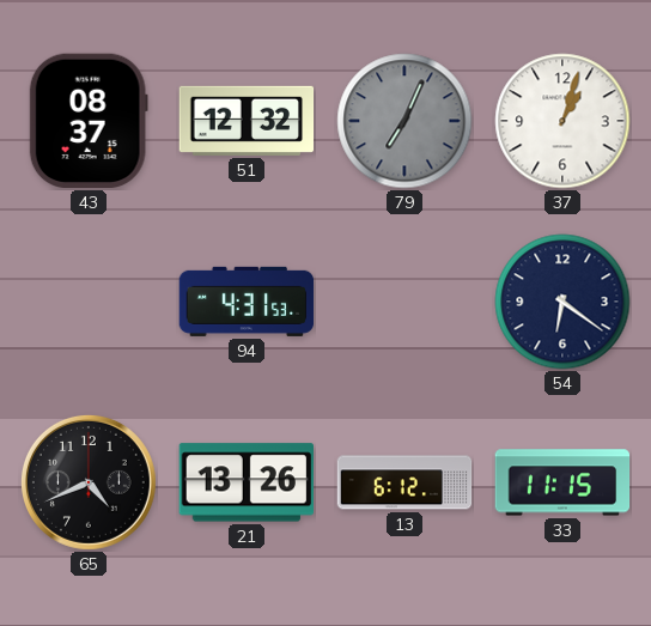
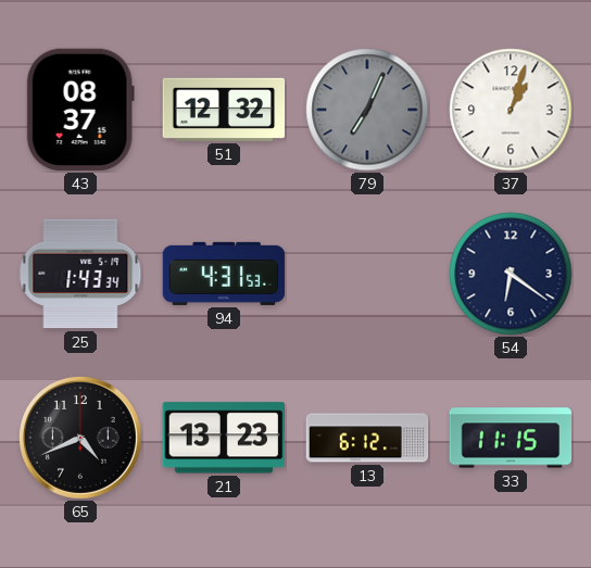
25: none -> 1:43
21: 13:26 -> 13:23
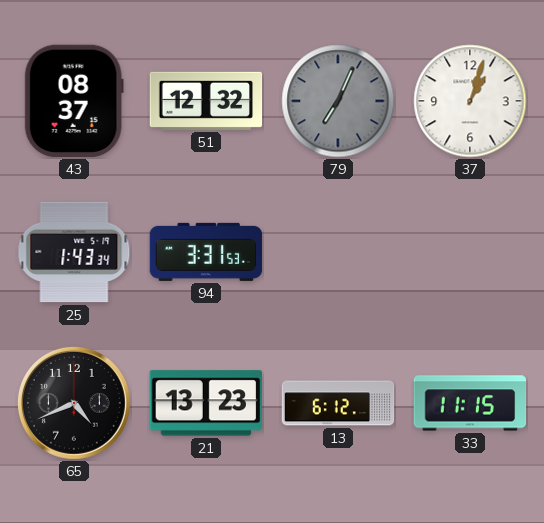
94: 4:31 -> 3:31
54: 6:21 -> none
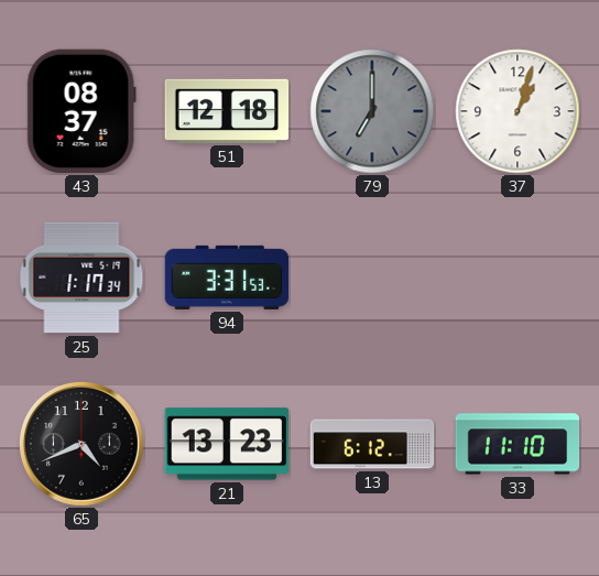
51: 12:32 -> 12:18
79: 7:04 -> 7:00
25: 1:43 -> 1:17
33: 11:15 -> 11:10
